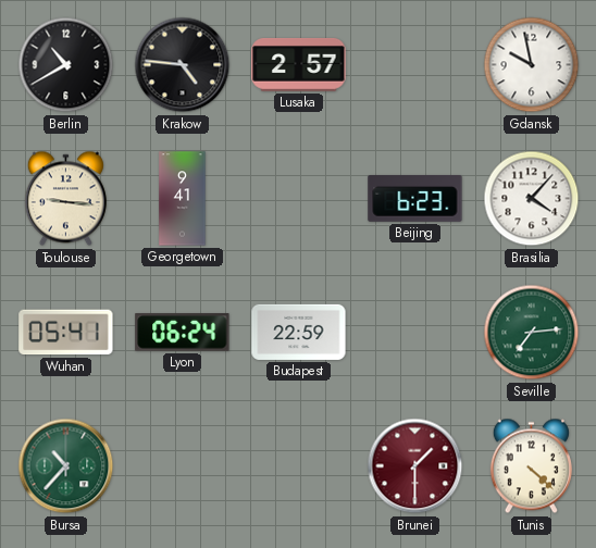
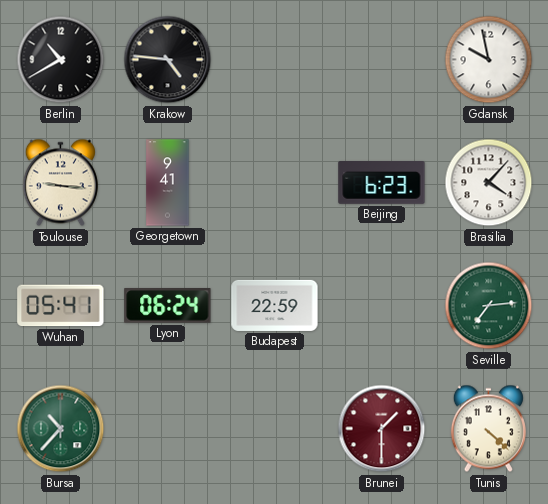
Lusaka: 2:57 -> none
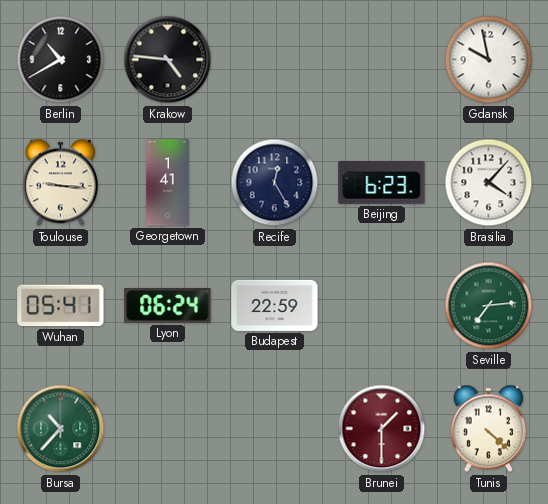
Georgetown: 9:41 -> 1:41
Recife: none -> 12:25
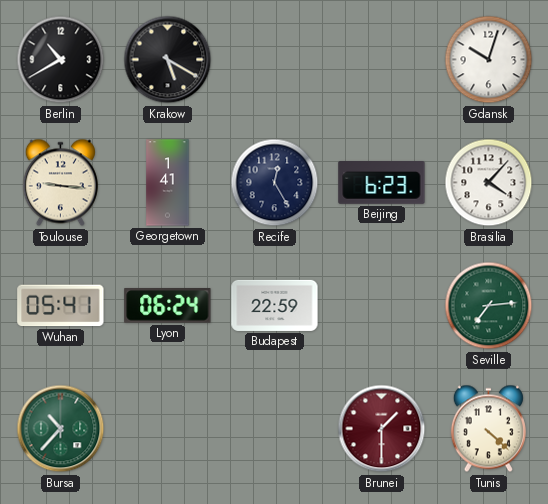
Krakow: 4:46 -> 5:20
Gdansk: 9:58 -> 10:03
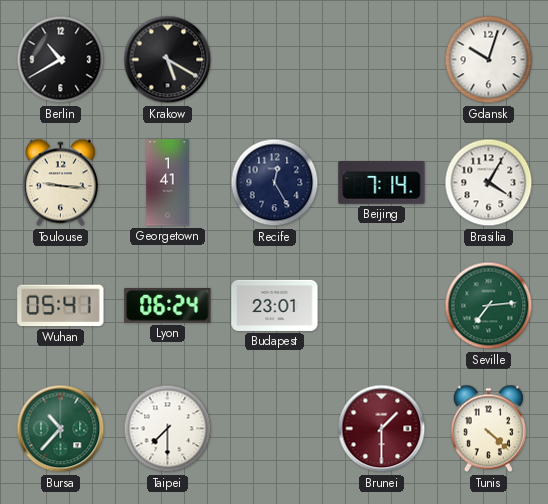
Beijing: 6:23 -> 7:14
Brasilia: 4:07 -> 4:05
Budapest: 22:59 -> 23:01
Taipei: none -> 7:30
